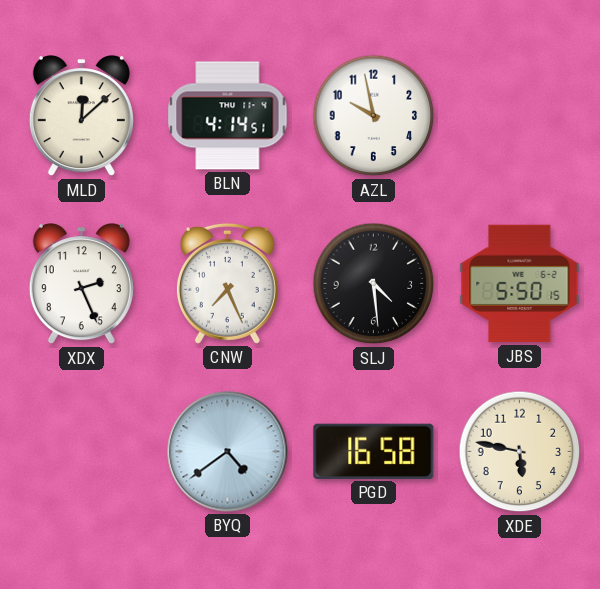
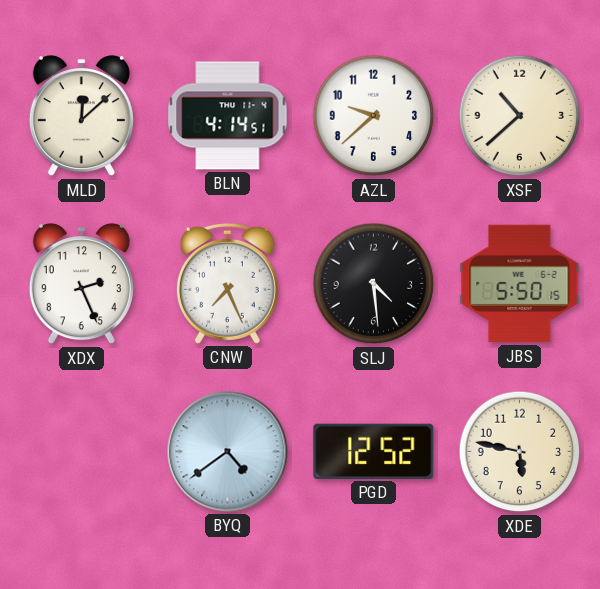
AZL: 9:58 -> 9:38
XSF: none -> 10:38
PGD: 16:58 -> 12:52
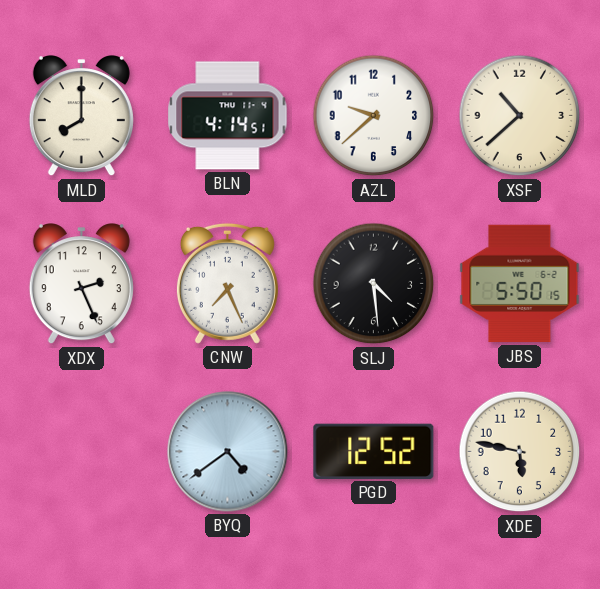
MLD: 12:08 -> 8:00
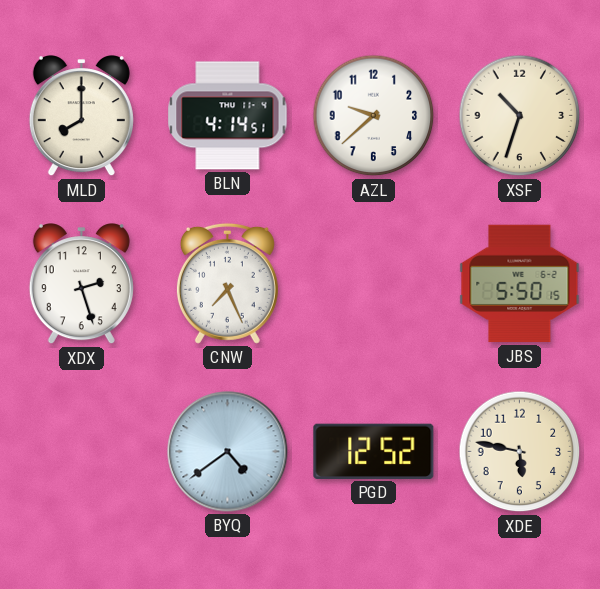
XSF: 10:38 -> 10:33
XDX: 2:26 -> 2:27
SLJ: 4:29 -> none
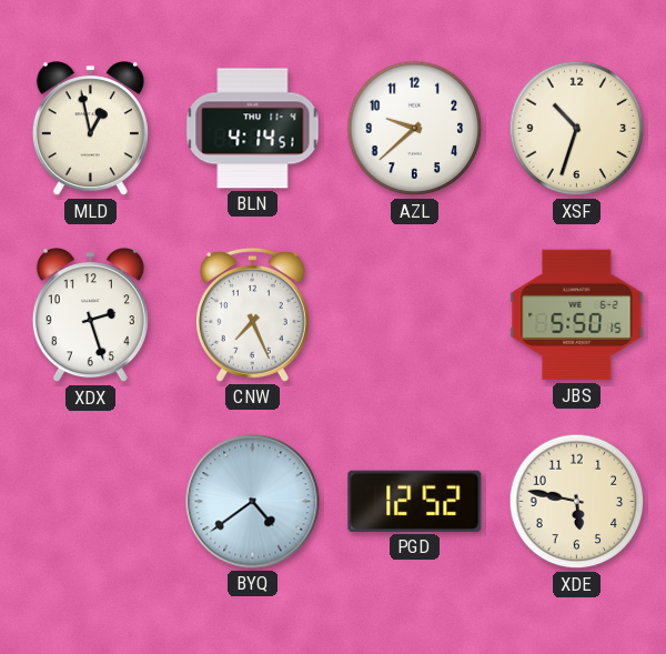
MLD: 8:00 -> 12:58
